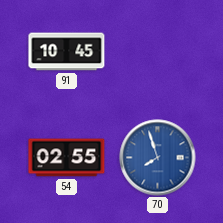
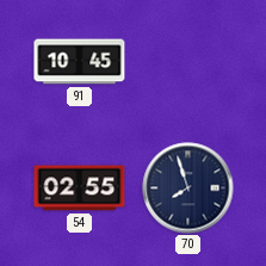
70 dial: blue -> navy
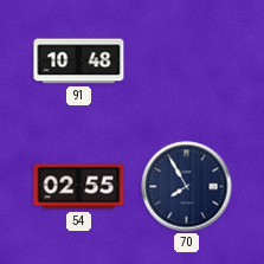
91: 10:45 -> 10:48
70: 7:57 -> 7:55
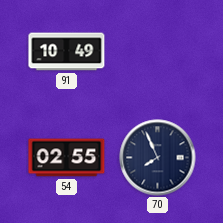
91: 10:48 -> 10:49
70: 7:55 -> 7:56
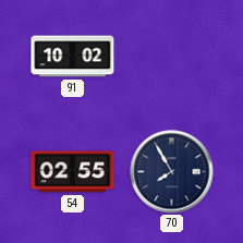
91: 10:49 -> 10:02
70: 7:56 -> 7:55
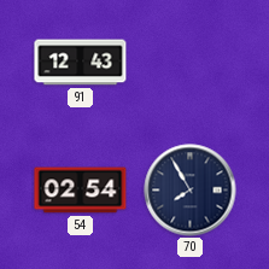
91: 10:02 -> 12:43
54: 02:55 -> 02:54
